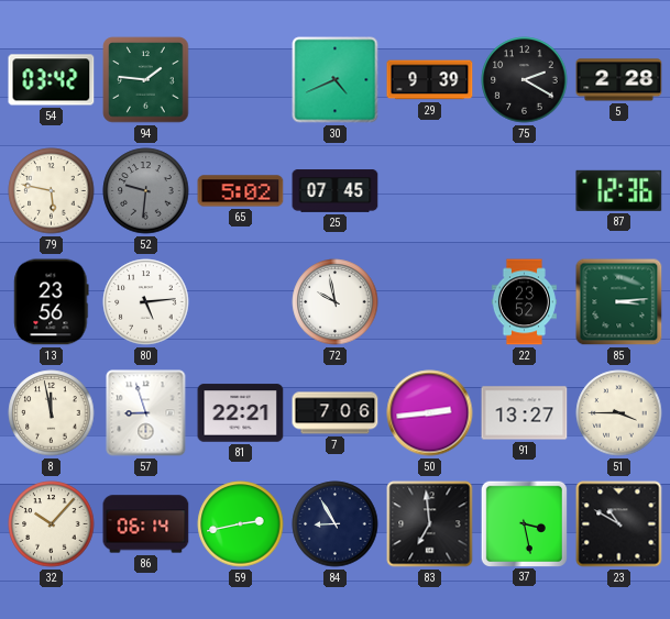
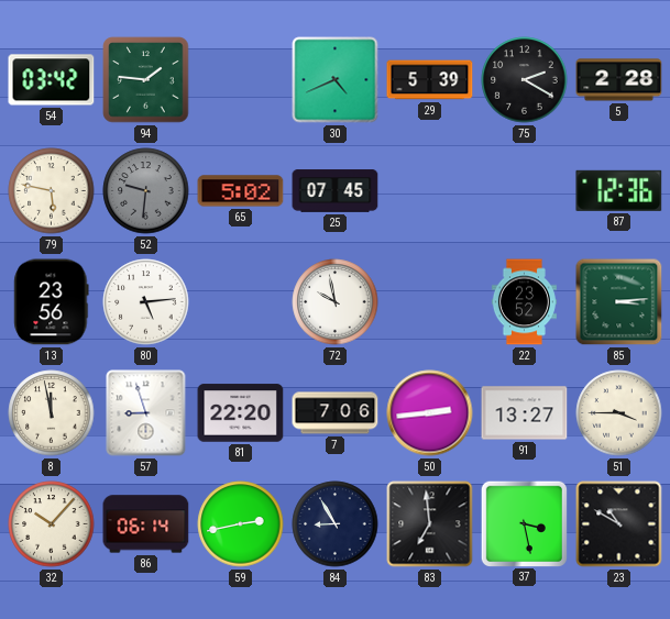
29: 9:39 -> 5:39
81: 22:21 -> 22:20
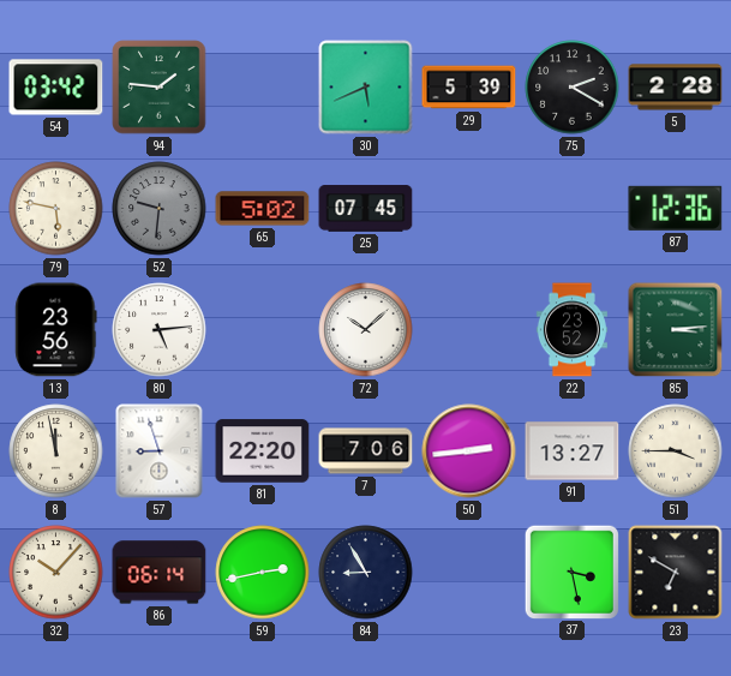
30: 4:41 -> 5:41
72: 9:58 -> 10:08
83: 6:59 -> none
23: 10:50 -> 6:50
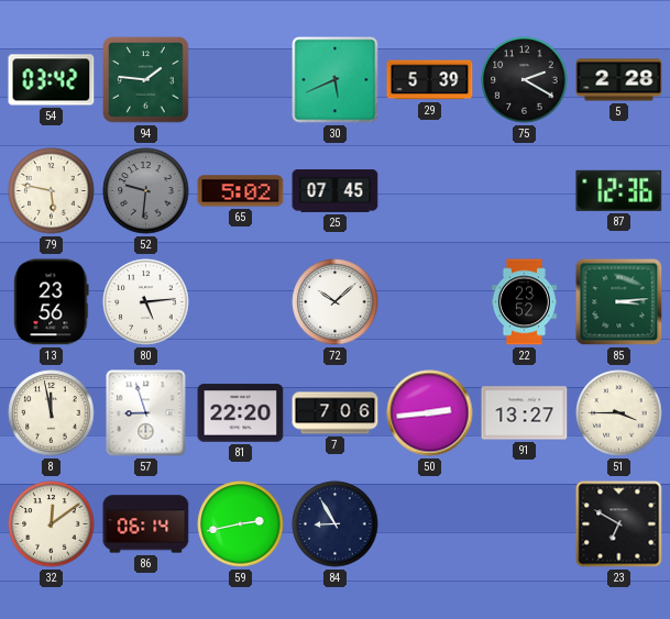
32: 10:07 -> 12:09
37: 3:28 -> none
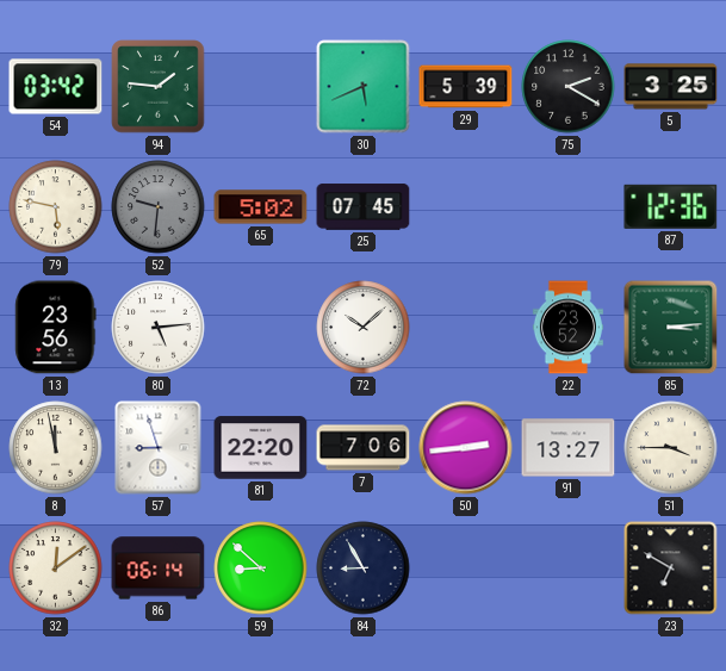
5: 2:28 -> 3:25
59: 2:43 -> 8:52
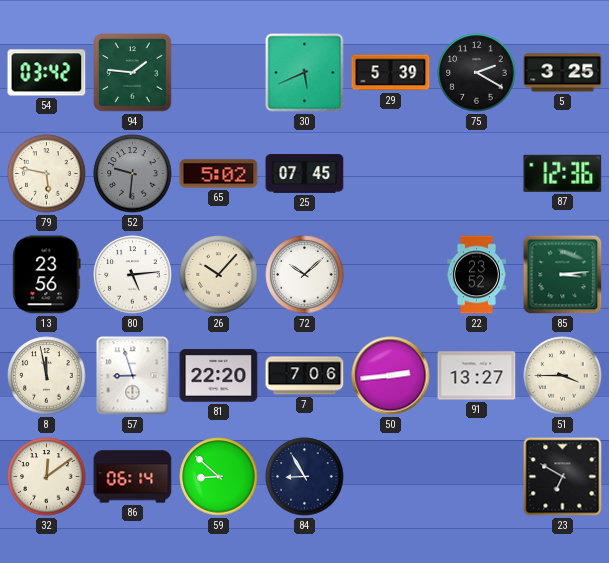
26: none -> 10:07
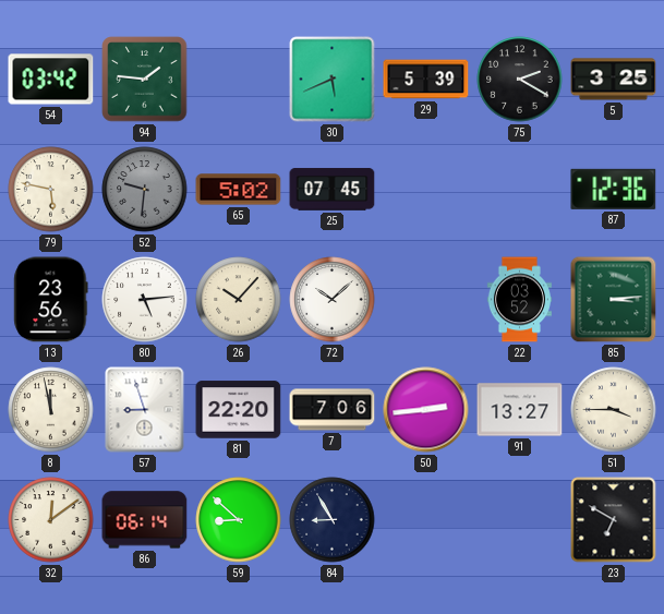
22: 23:52 -> 03:52
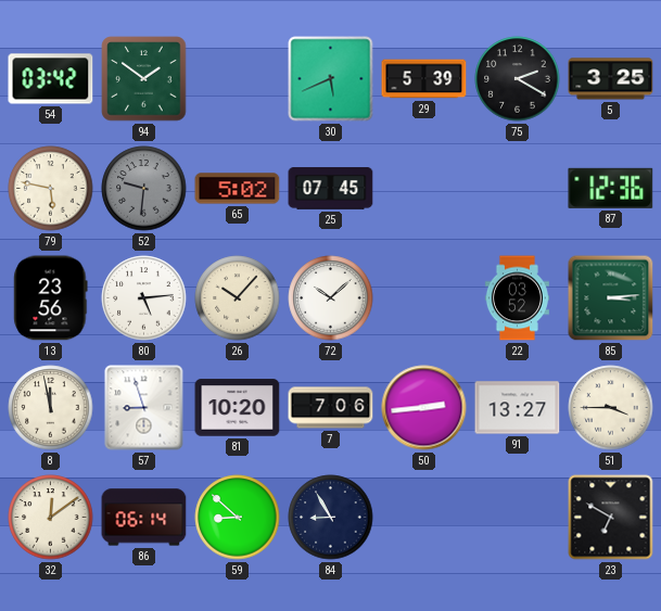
94: 1:46 -> 1:51
81: 22:20 -> 10:20
